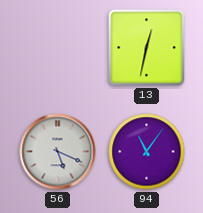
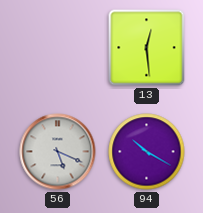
13: 12:32 -> 12:29
94: 11:06 -> 10:20
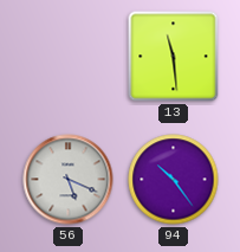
13: 12:29 -> 11:29
94: 10:20 -> 10:24
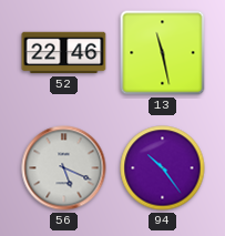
52: none -> 22:46
13: 11:29 -> 11:28
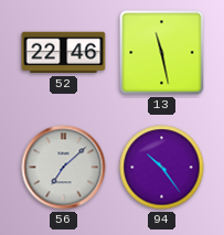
56: 5:19 -> 7:08
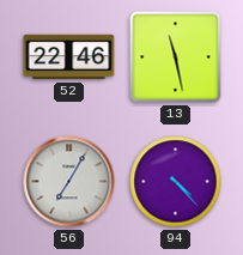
56: 7:08 -> 7:05
94: 10:24 -> 4:23
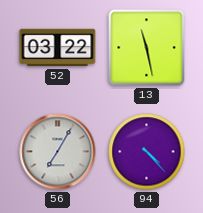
52: 22:46 -> 03:22
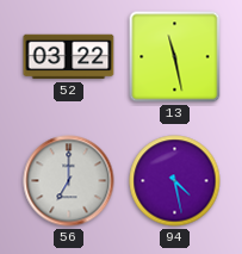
56: 7:05 -> 7:00
94: 4:23 -> 4:28
